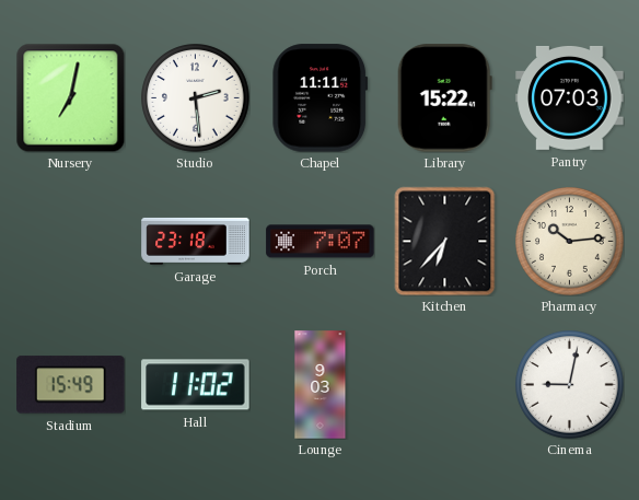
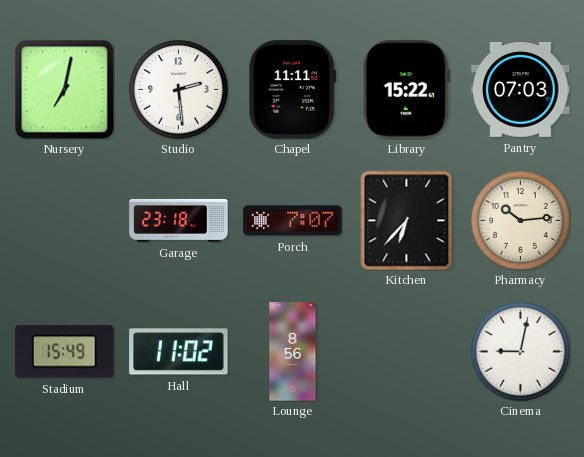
Lounge: 9:03 -> 8:56
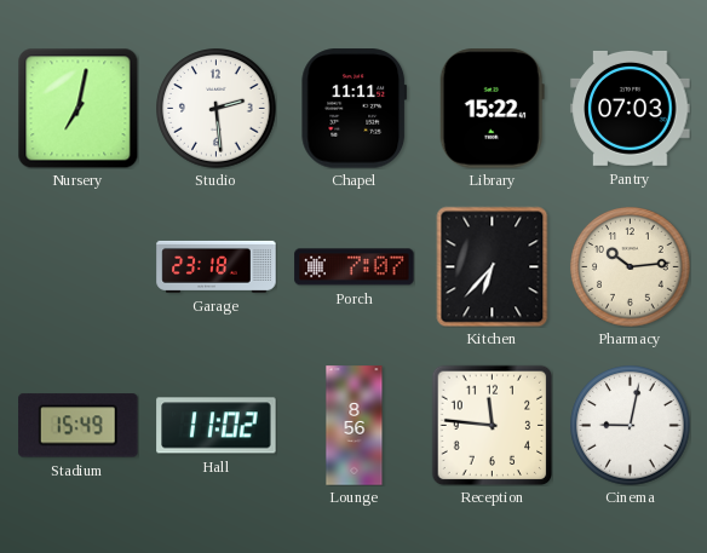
Reception: none -> 11:46
